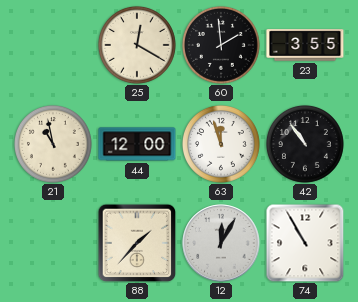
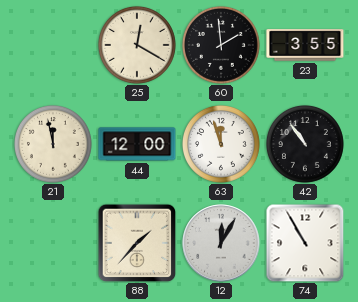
21: 10:58 -> 11:58
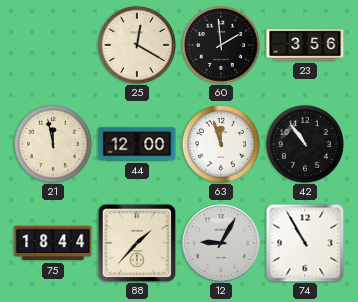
23: 3:55 -> 3:56
75: none -> 18:44
12: 12:05 -> 9:05
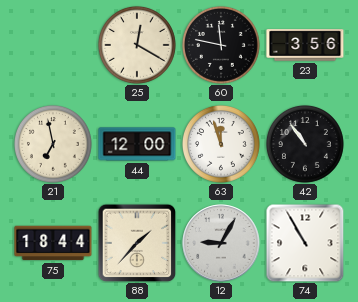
60: 1:59 -> 11:47
21: 11:58 -> 6:58
